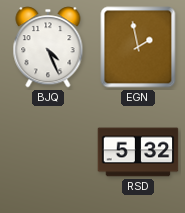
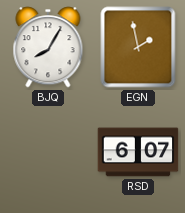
BJQ: 4:26 -> 8:05
RSD: 5:32 -> 6:07
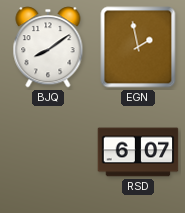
BJQ: 8:05 -> 8:09
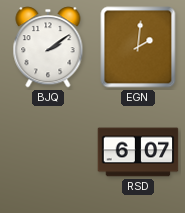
BJQ: 8:09 -> 2:09
EGN: 1:58 -> 2:01
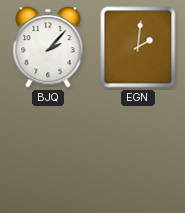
BJQ: 2:09 -> 2:07
RSD: 6:07 -> none
